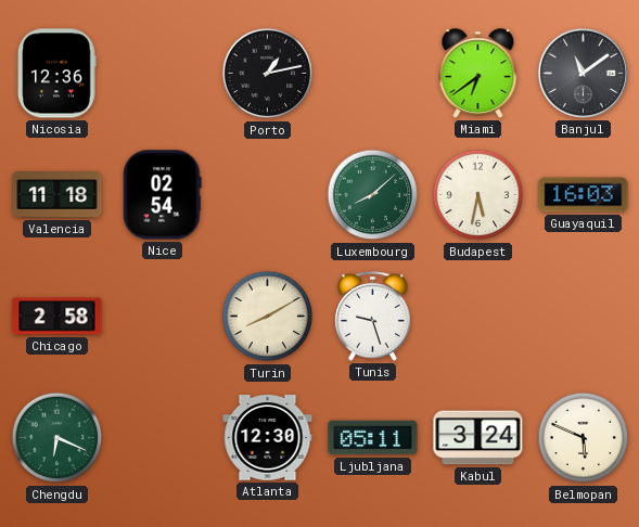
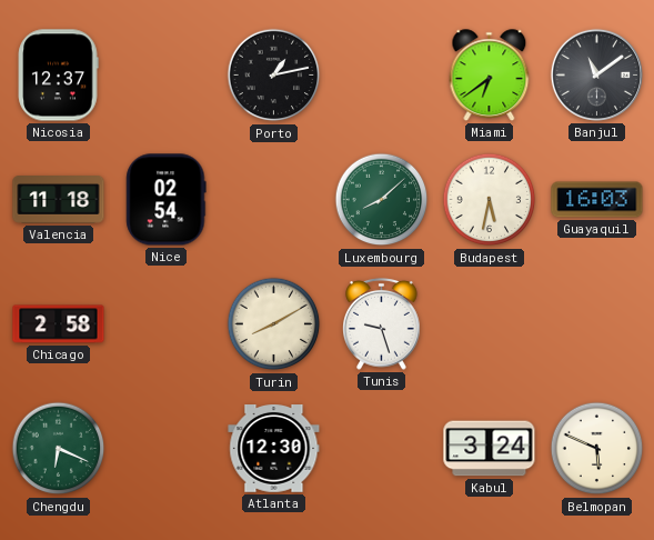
Nicosia: 12:36 -> 12:37
Ljubljana: 05:11 -> none
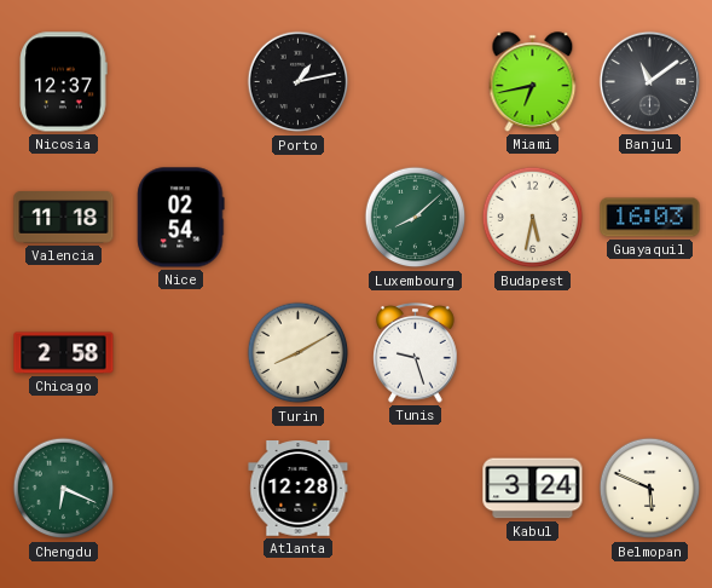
Miami: 6:39 -> 6:43
Atlanta: 12:30 -> 12:28
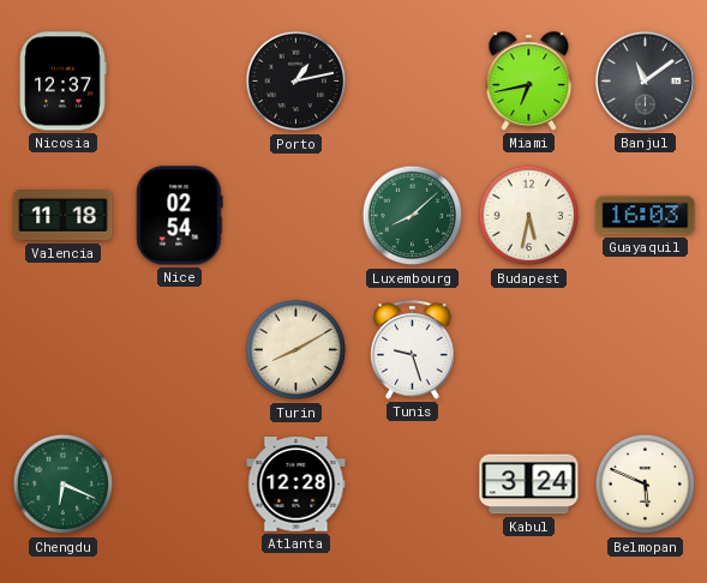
Chicago: 2:58 -> none
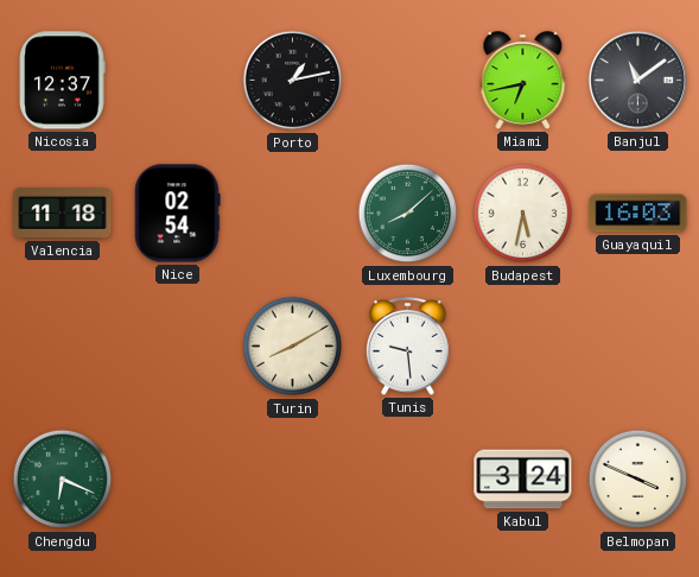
Tunis: 9:27 -> 9:29
Atlanta: 12:28 -> none
Belmopan: 5:49 -> 3:49
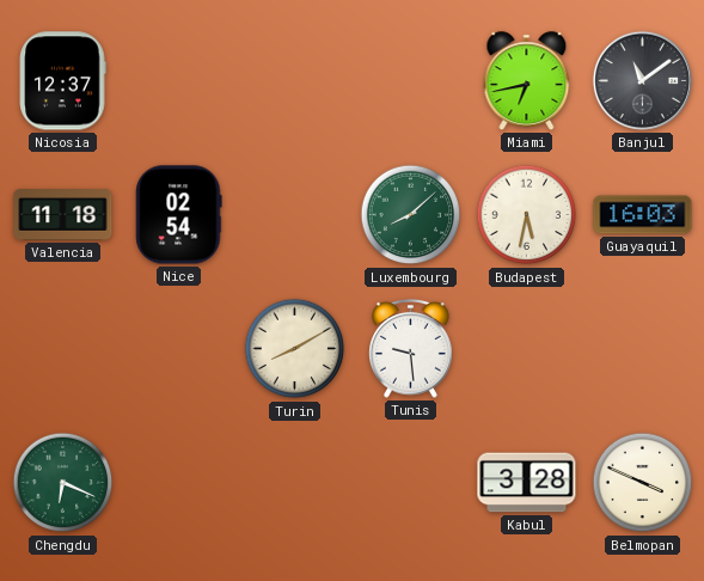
Porto: 1:13 -> none
Kabul: 3:24 -> 3:28
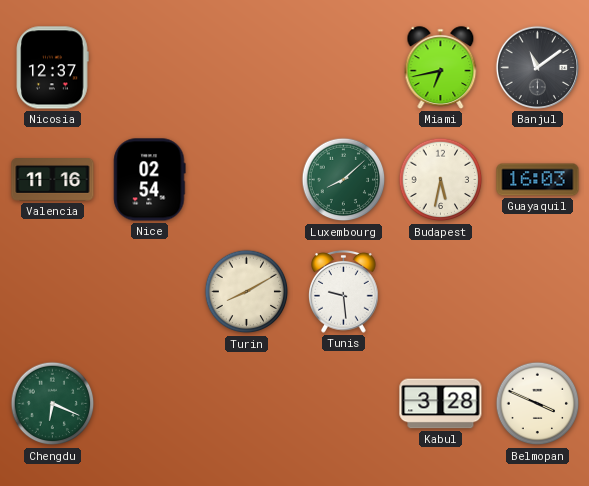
Valencia: 11:18 -> 11:16
